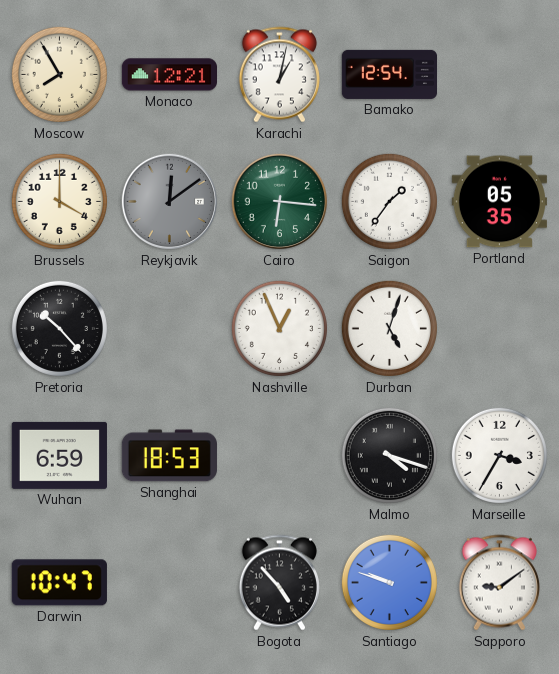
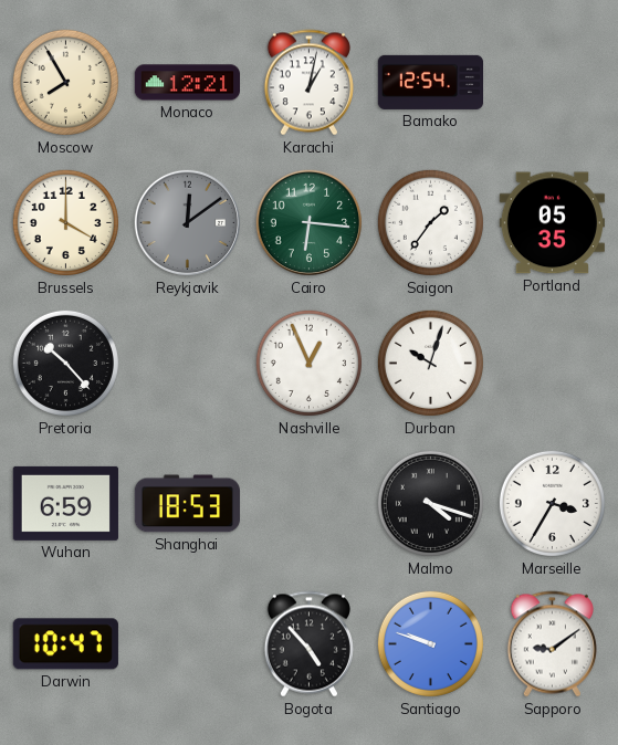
Durban: 5:03 -> 10:03
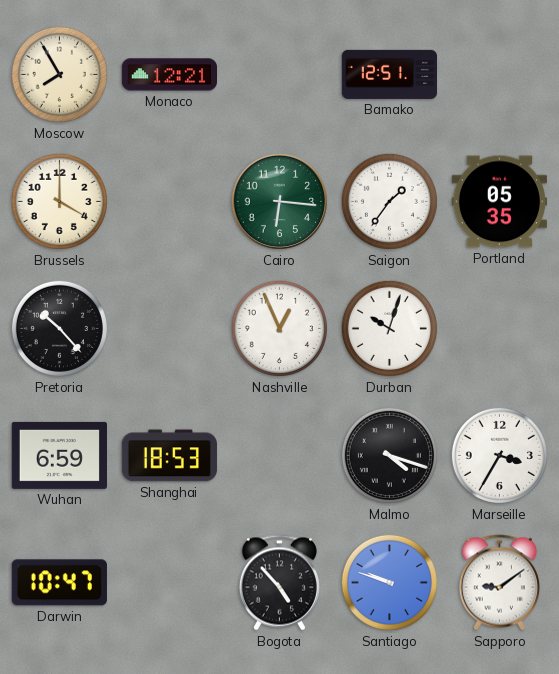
Karachi: 1:02 -> none
Bamako: 12:54 -> 12:51
Reykjavik: 12:09 -> none
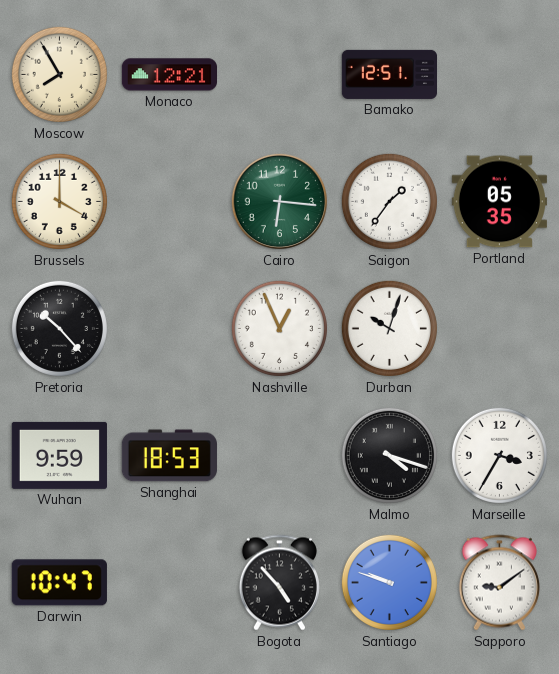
Wuhan: 6:59 -> 9:59
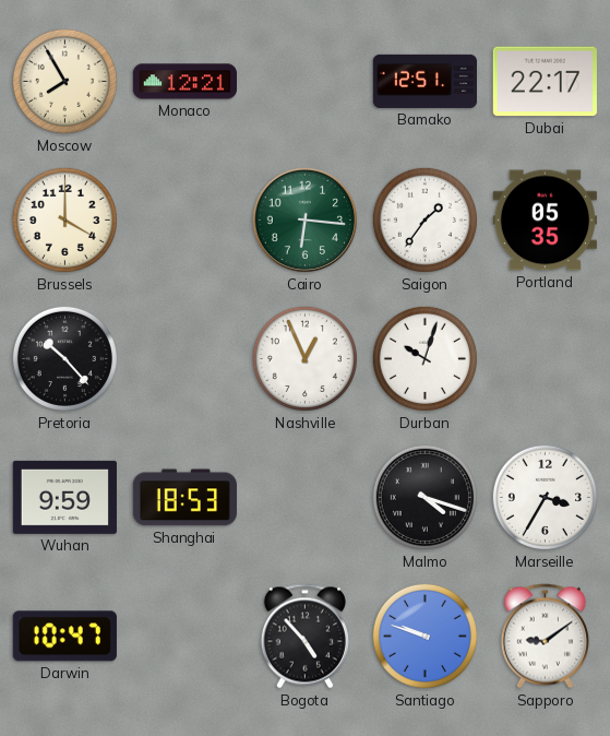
Dubai: none -> 22:17
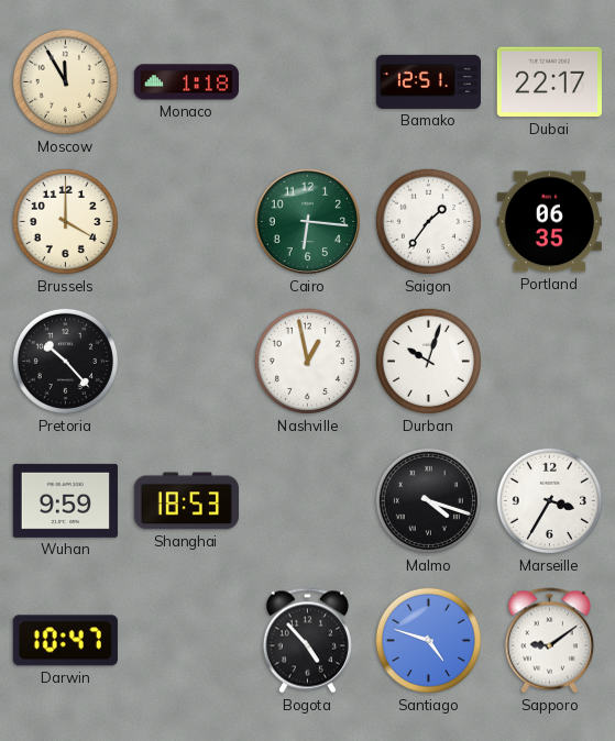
Moscow: 7:55 -> 11:55
Monaco: 12:21 -> 1:18
Portland: 05:35 -> 06:35
Nashville: 12:56 -> 12:58
Santiago: 9:48 -> 4:48
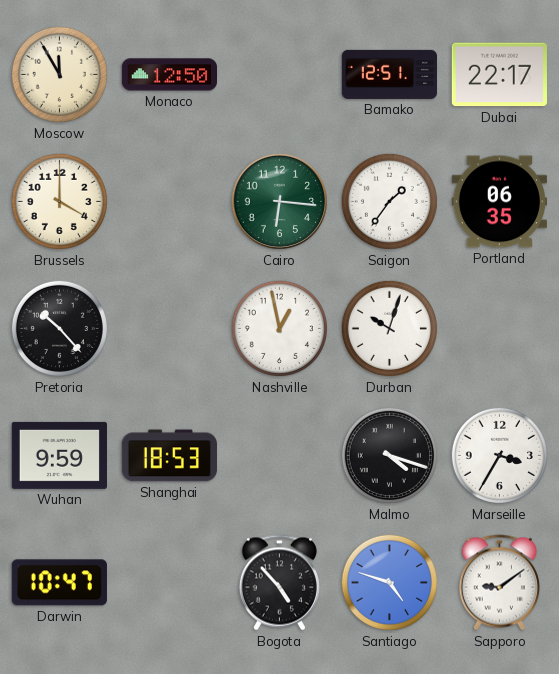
Monaco: 1:18 -> 12:50
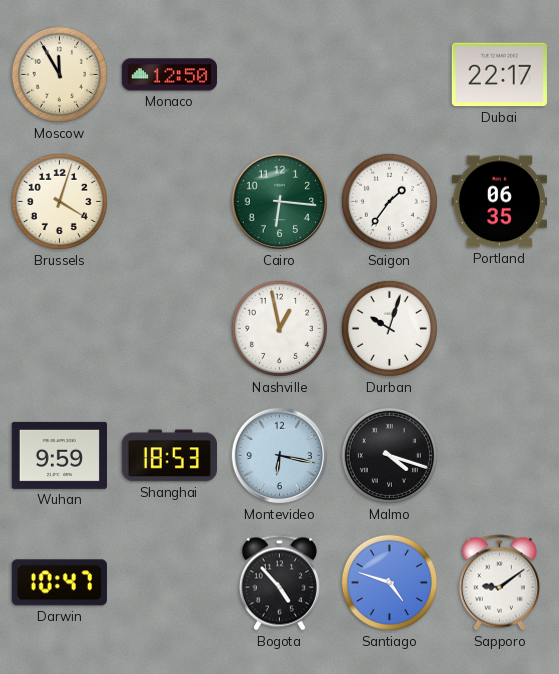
Bamako: 12:51 -> none
Brussels: 4:00 -> 4:03
Pretoria: 10:23 -> none
Montevideo: none -> 6:17
Marseille: 3:35 -> none
